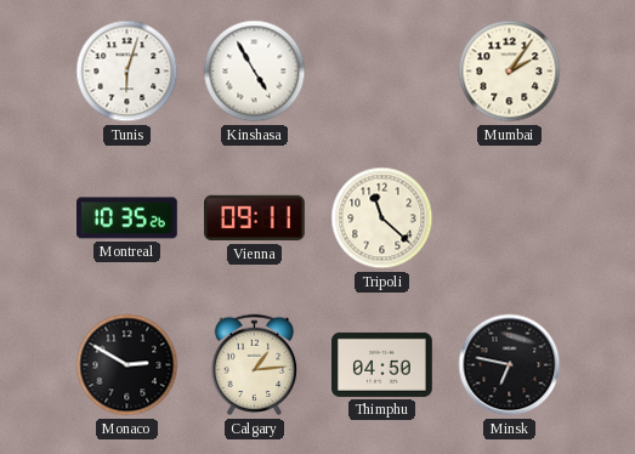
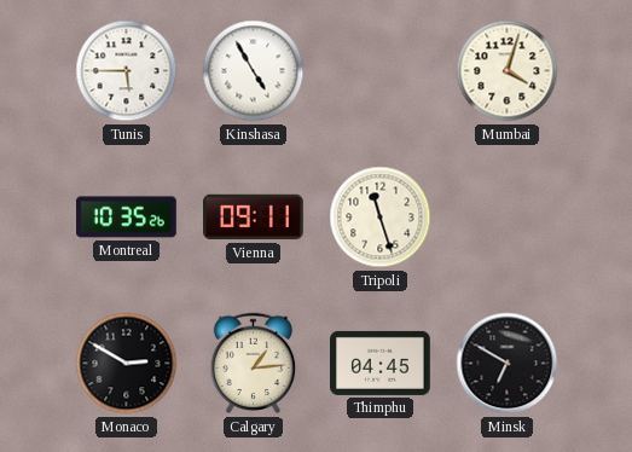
Tunis: 6:03 -> 5:45
Mumbai: 2:06 -> 4:03
Tripoli: 11:22 -> 11:27
Thimphu: 04:50 -> 04:45
Minsk: 6:47 -> 6:50
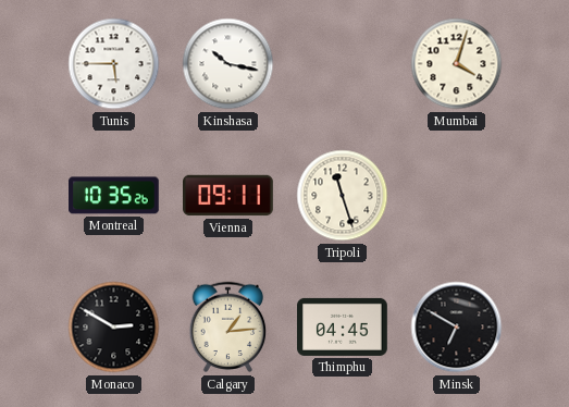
Kinshasa: 4:55 -> 10:17
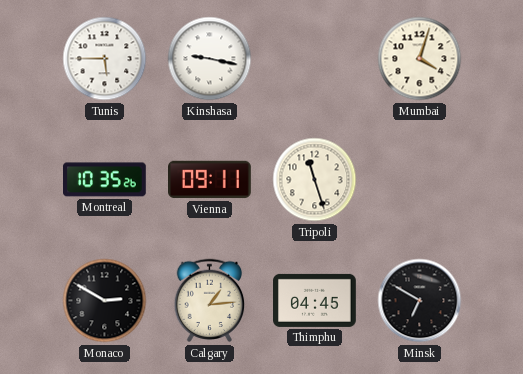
Kinshasa: 10:17 -> 9:17
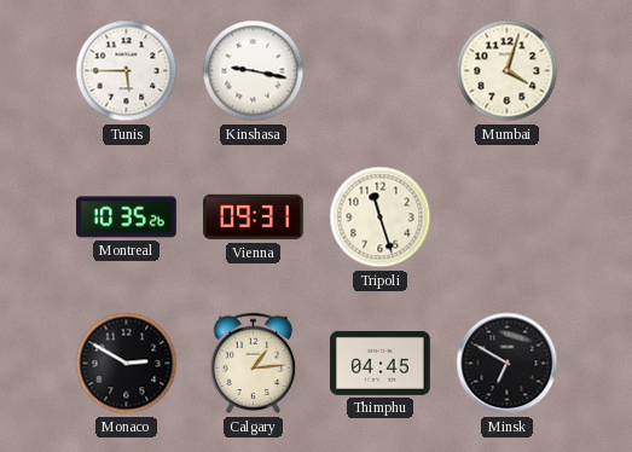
Vienna: 09:11 -> 09:31
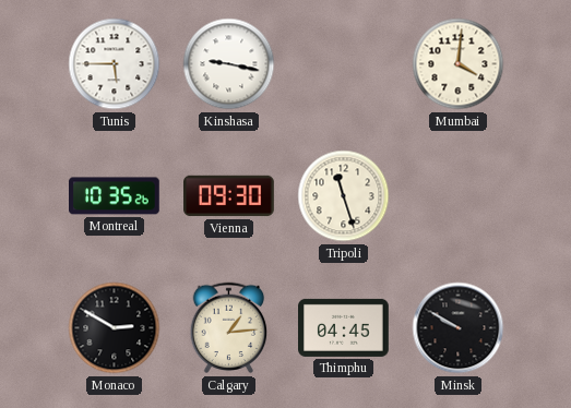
Mumbai: 4:03 -> 4:01
Vienna: 09:31 -> 09:30
Minsk: 6:50 -> 9:50
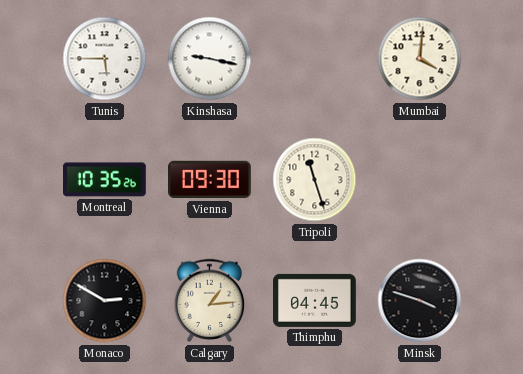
Minsk: 9:50 -> 3:48
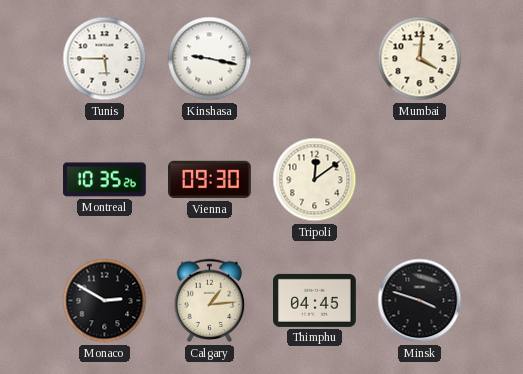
Tripoli: 11:27 -> 12:09
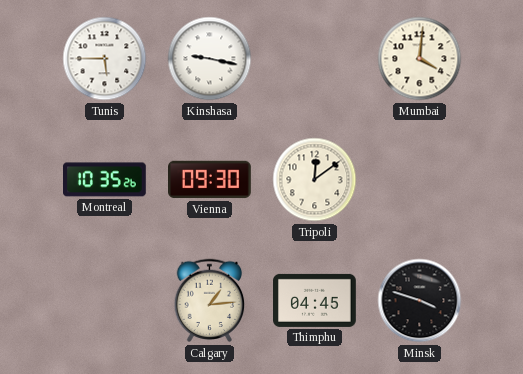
Monaco: 2:50 -> none
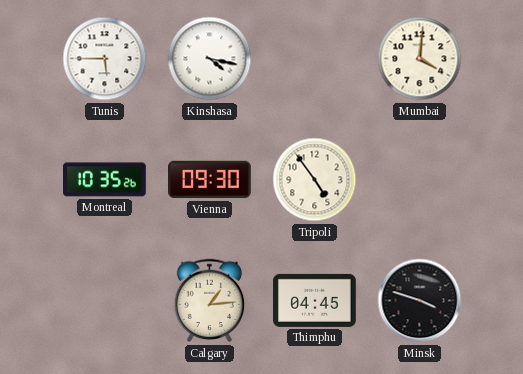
Kinshasa: 9:17 -> 4:17
Tripoli: 12:09 -> 4:54
